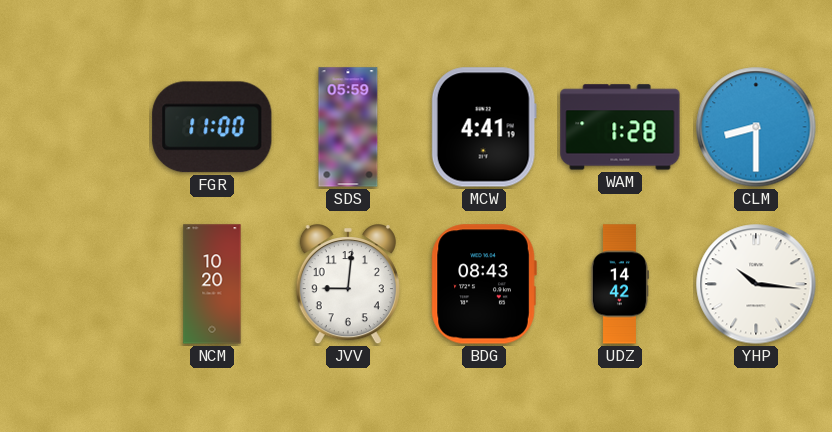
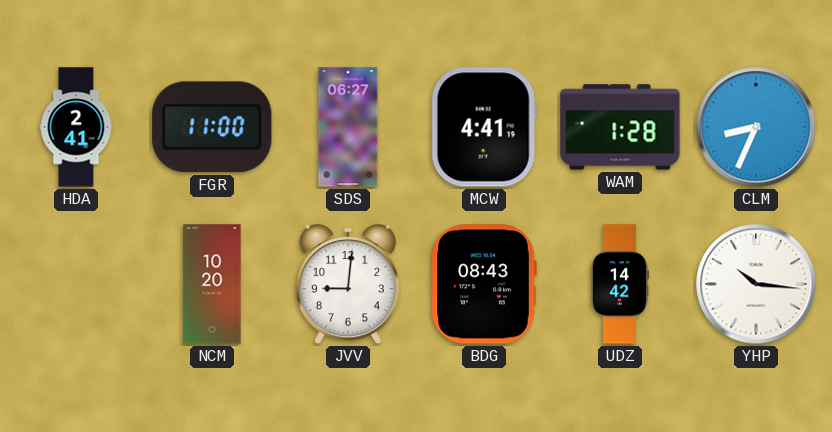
HDA: none -> 2:41
SDS: 05:59 -> 06:27
CLM: 8:30 -> 8:34
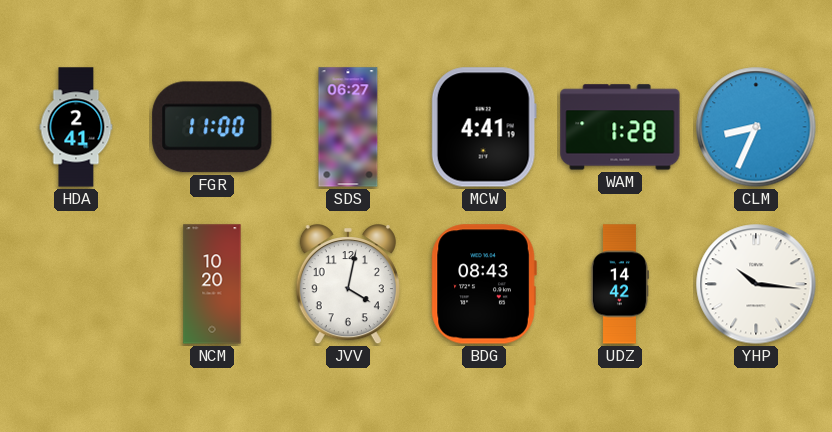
JVV: 9:01 -> 4:02
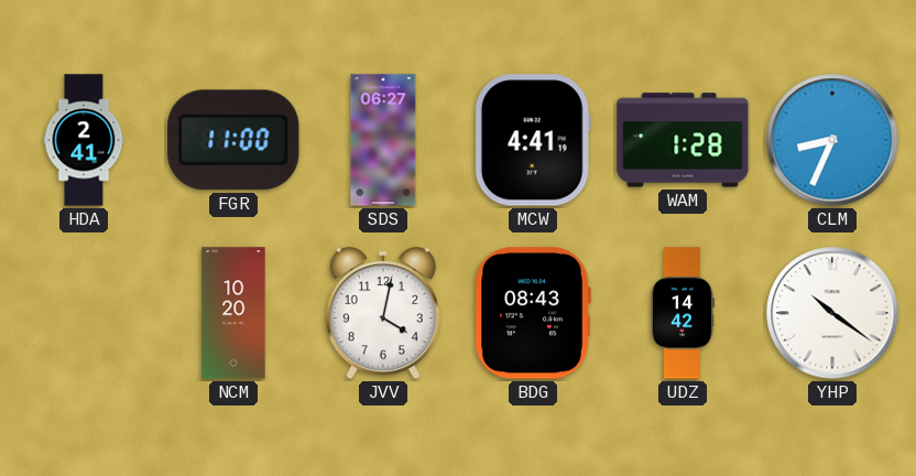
YHP: 10:16 -> 10:21
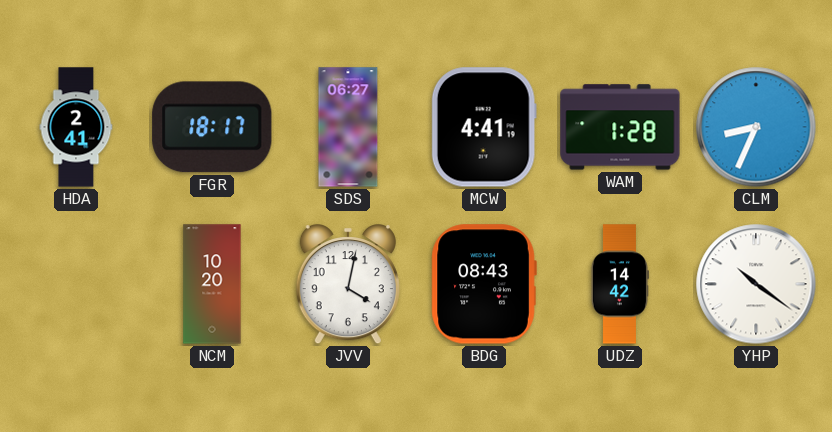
FGR: 11:00 -> 18:17
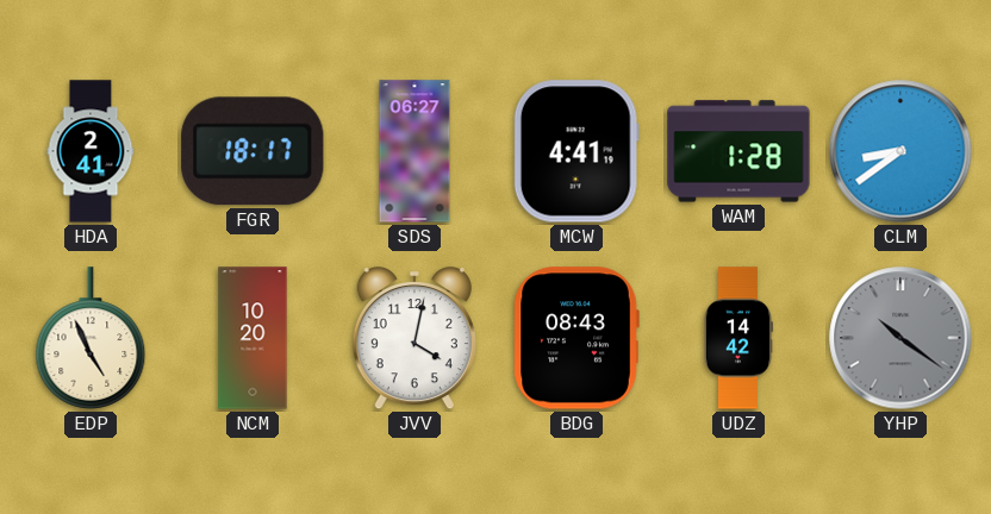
CLM: 8:34 -> 8:39
EDP: none -> 4:56
YHP dial: white -> grey
